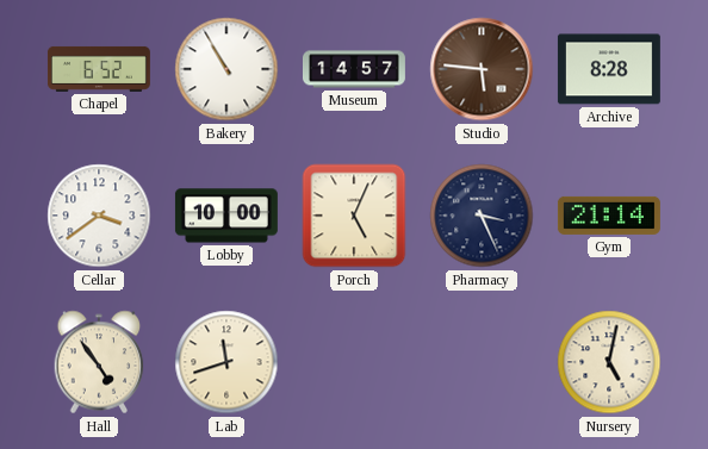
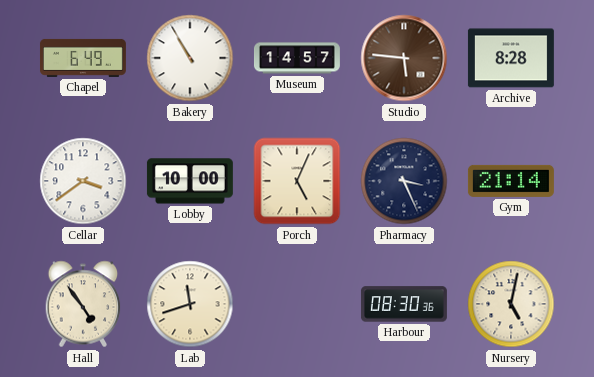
Chapel: 6:52 -> 6:49
Harbour: none -> 08:30
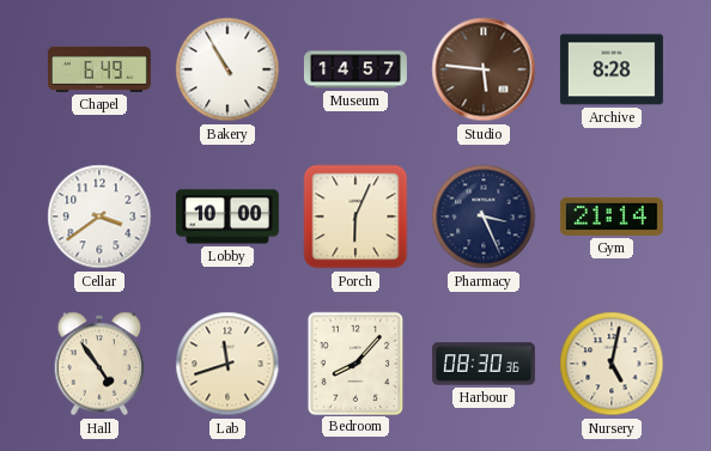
Porch: 5:04 -> 6:04
Bedroom: none -> 8:07
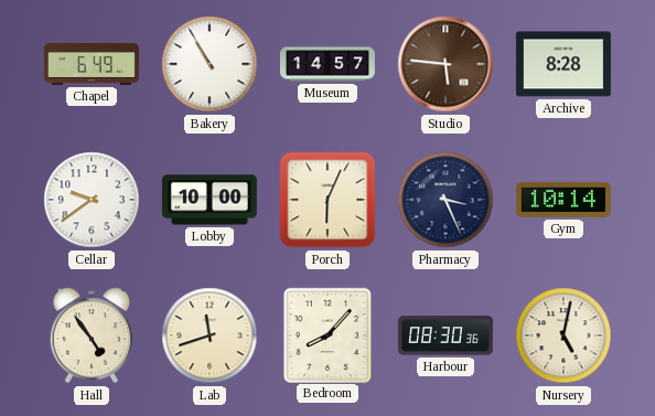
Cellar: 3:39 -> 9:39
Gym: 21:14 -> 10:14
